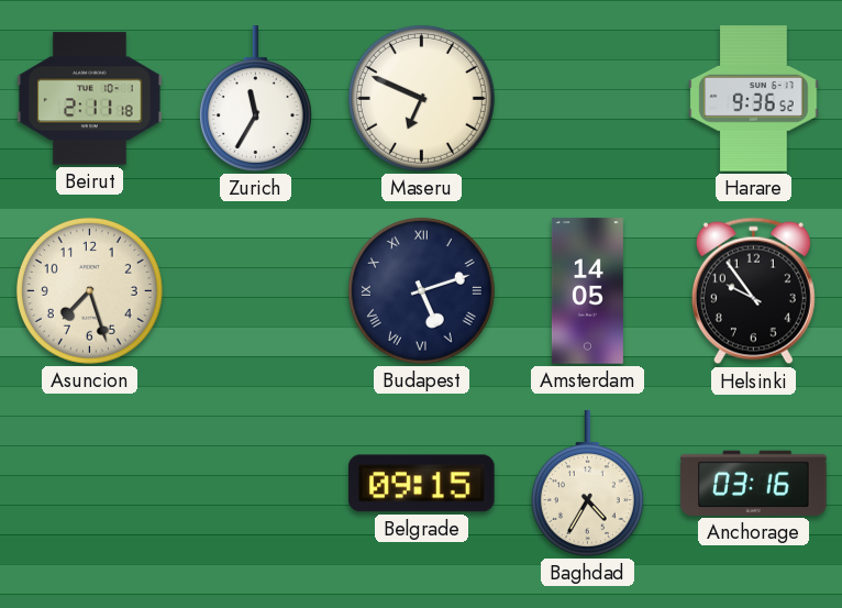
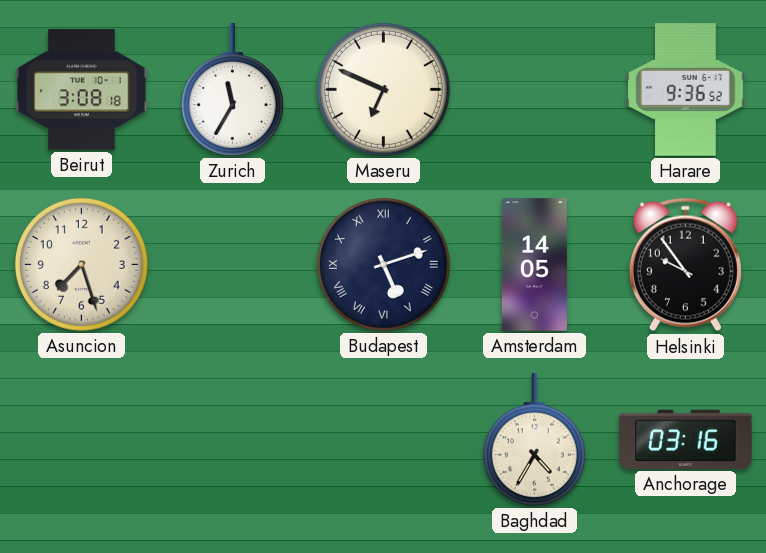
Beirut: 2:11 -> 3:08
Belgrade: 09:15 -> none
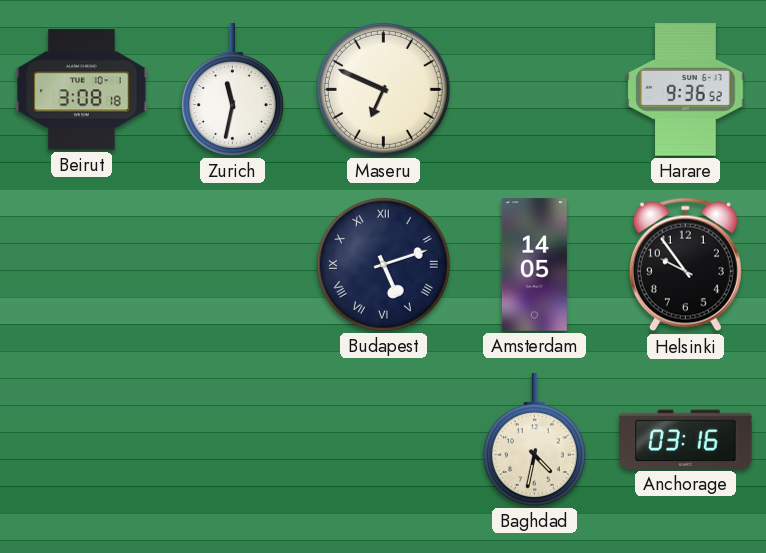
Zurich: 11:35 -> 11:32
Asuncion: 7:27 -> none
Baghdad: 4:35 -> 4:32
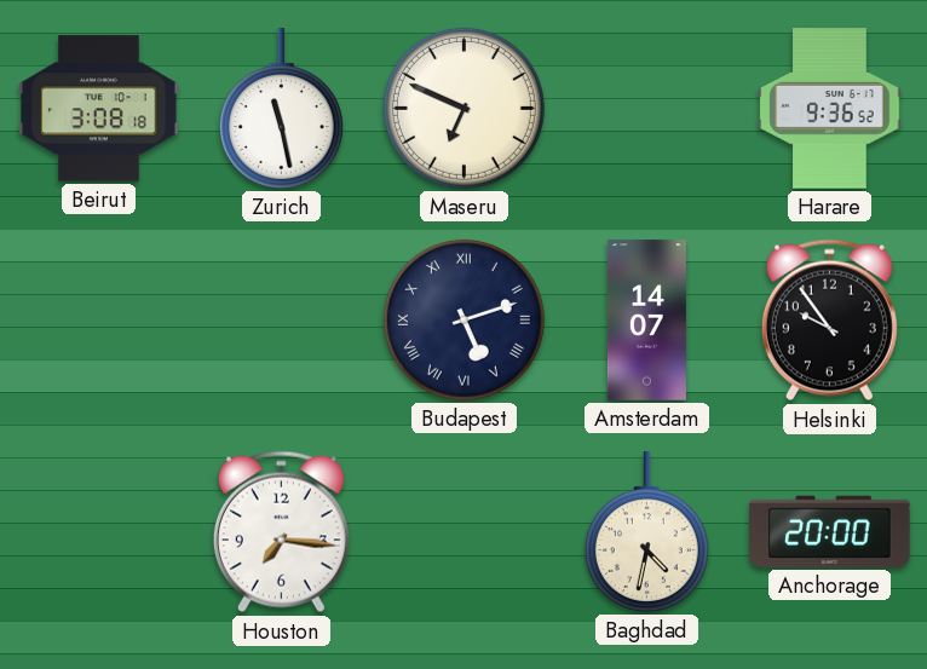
Zurich: 11:32 -> 11:28
Amsterdam: 14:05 -> 14:07
Houston: none -> 7:16
Anchorage: 03:16 -> 20:00
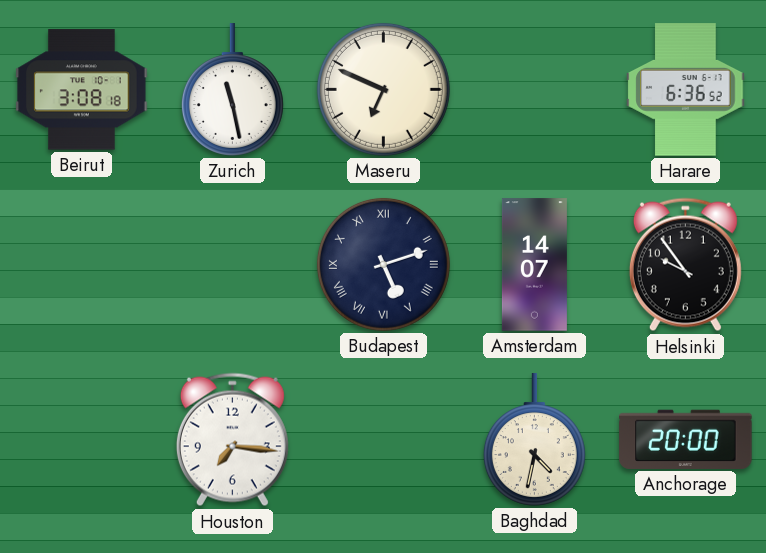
Harare: 9:36 -> 6:36
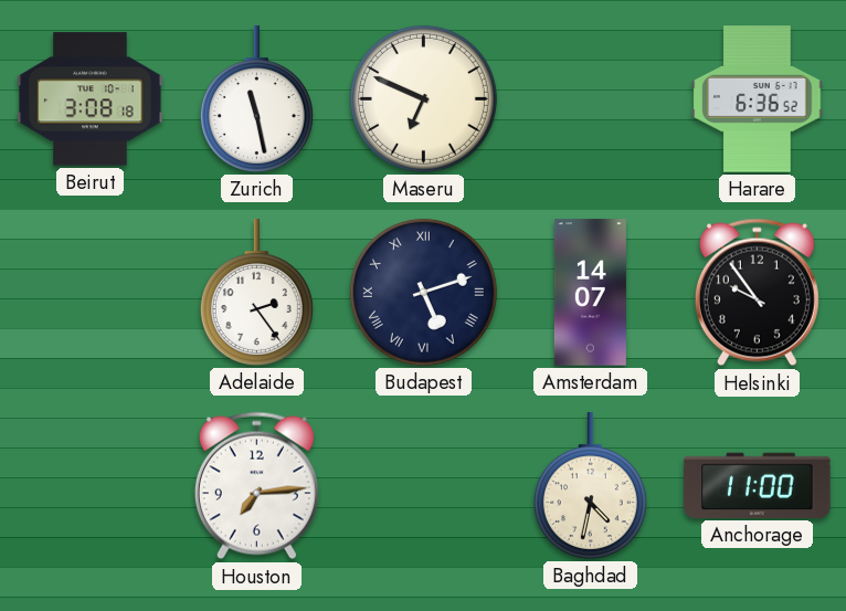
Adelaide: none -> 2:24
Houston: 7:16 -> 7:14
Anchorage: 20:00 -> 11:00
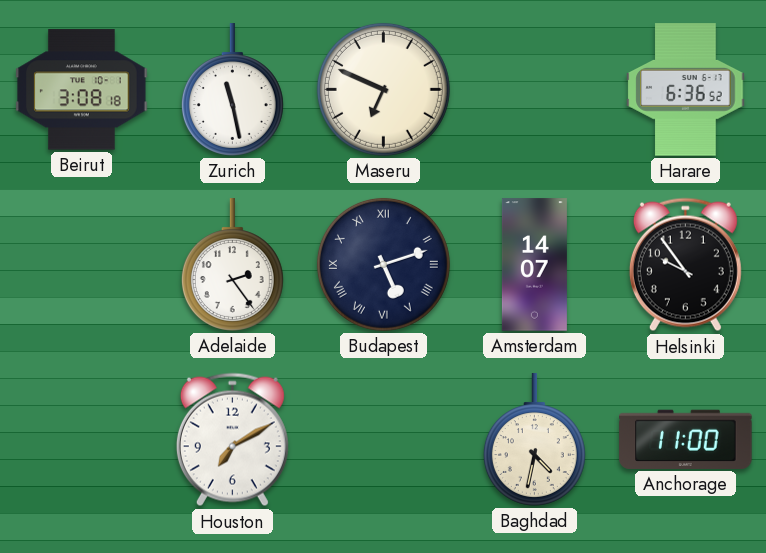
Houston: 7:14 -> 7:10
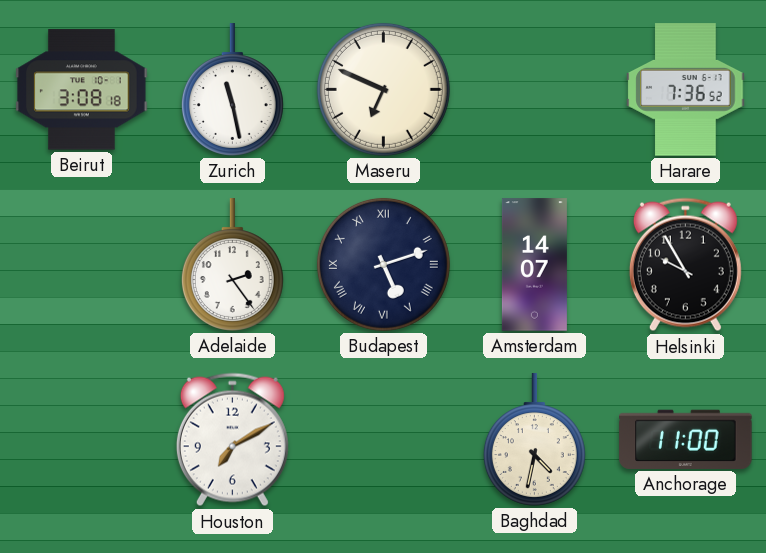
Harare: 6:36 -> 7:36
Helsinki: 9:54 -> 9:55
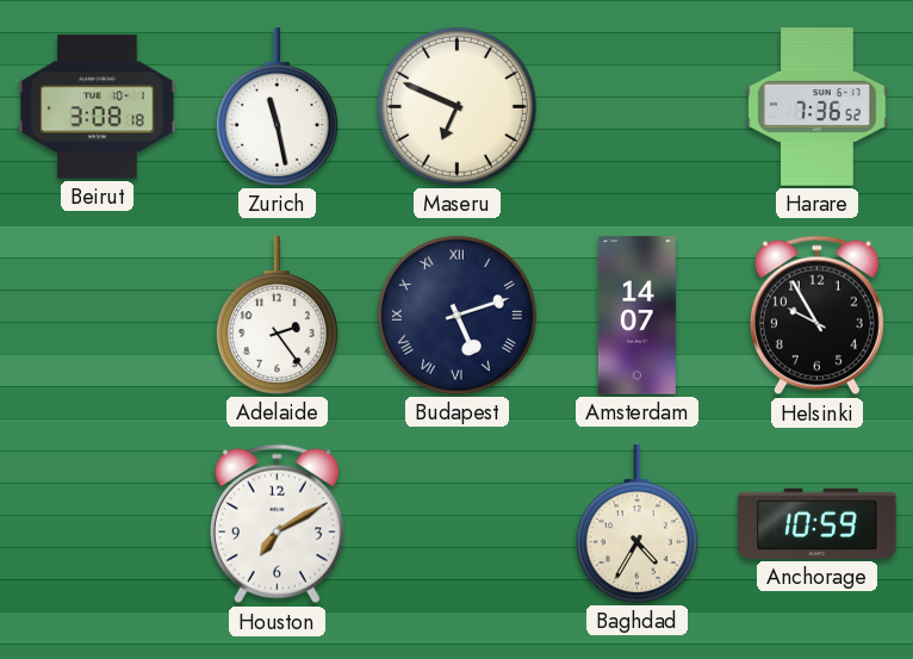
Baghdad: 4:32 -> 4:35
Anchorage: 11:00 -> 10:59
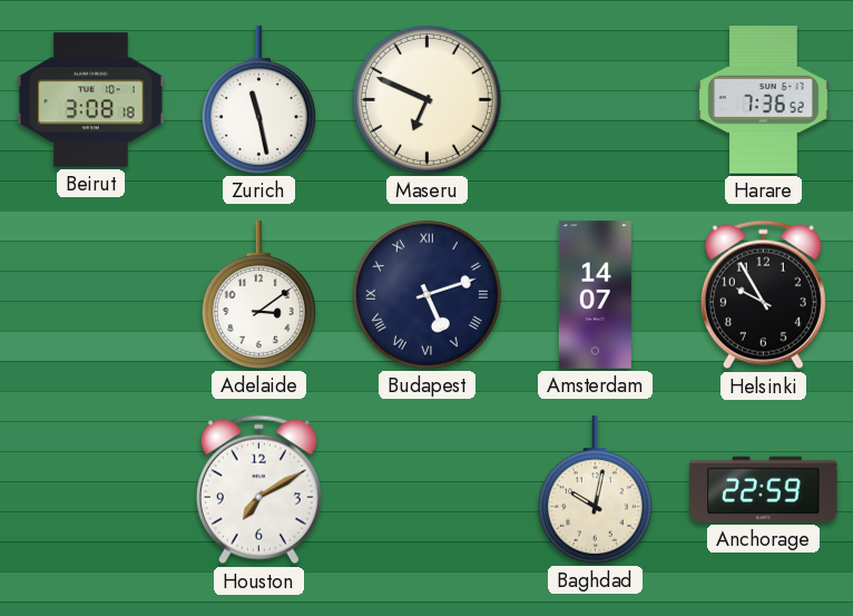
Adelaide: 2:24 -> 3:09
Baghdad: 4:35 -> 10:02
Anchorage: 10:59 -> 22:59
